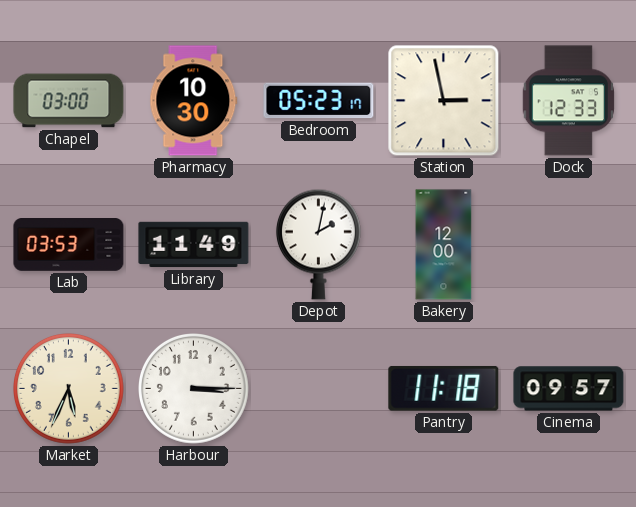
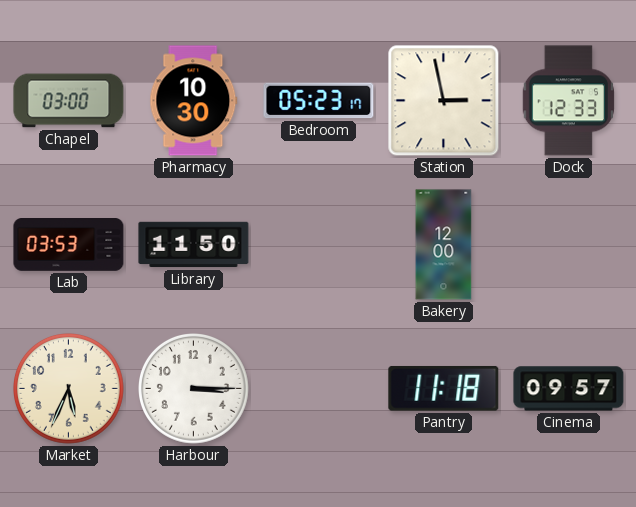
Library: 11:49 -> 11:50
Depot: 2:02 -> none
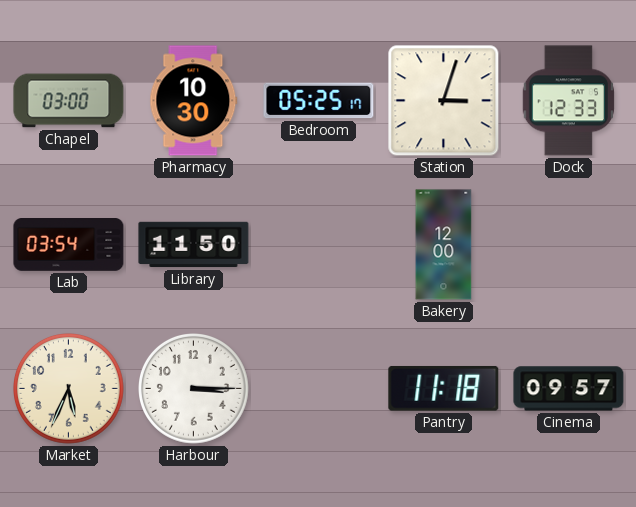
Bedroom: 05:23 -> 05:25
Station: 2:58 -> 3:03
Lab: 03:53 -> 03:54
